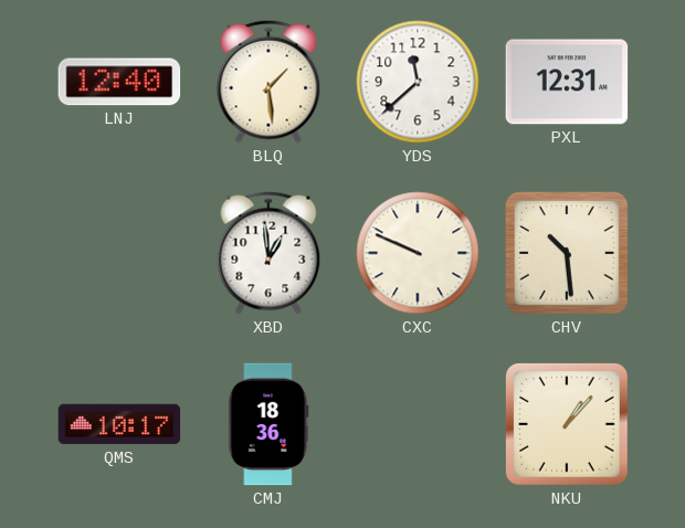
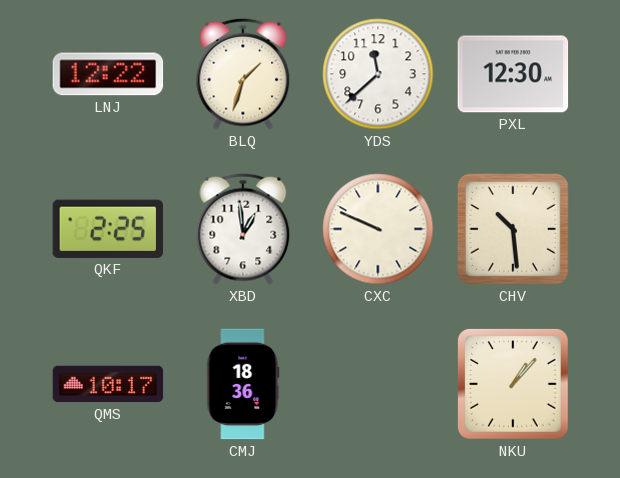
LNJ: 12:40 -> 12:22
BLQ: 1:29 -> 1:33
PXL: 12:31 -> 12:30
QKF: none -> 2:25
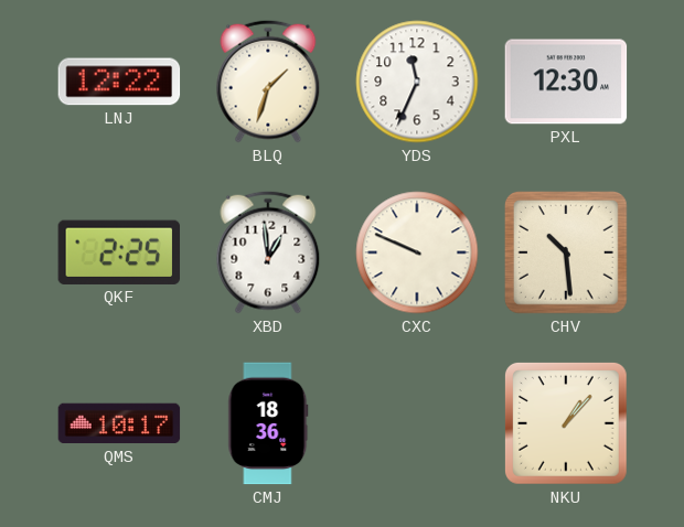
YDS: 11:38 -> 11:34
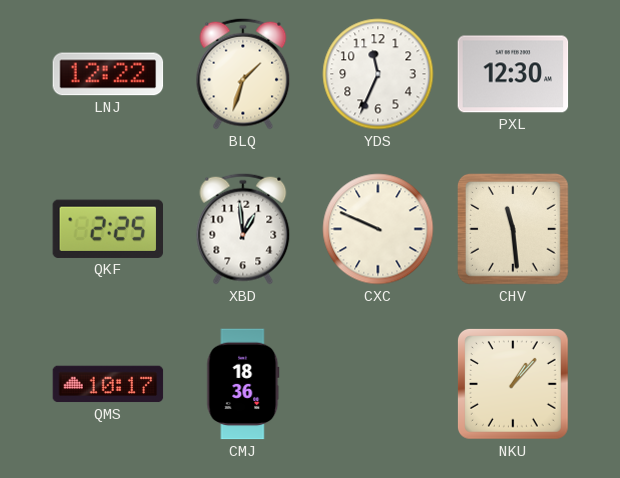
CHV: 10:29 -> 11:29
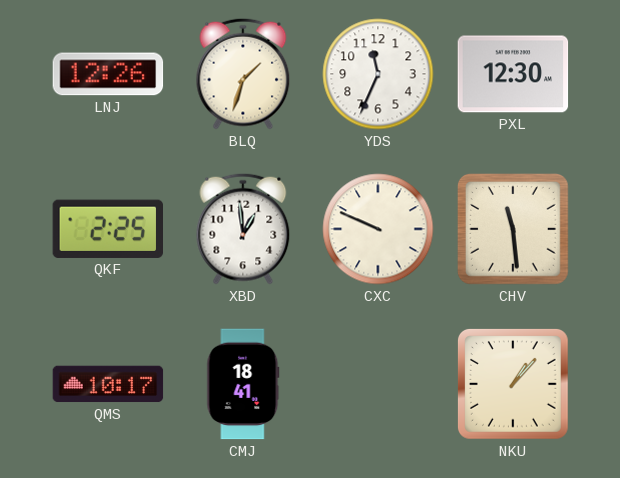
LNJ: 12:22 -> 12:26
CMJ: 18:36 -> 18:41
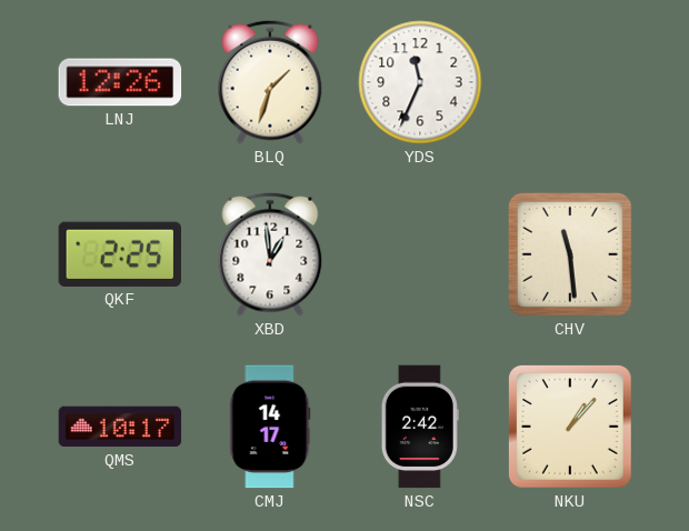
PXL: 12:30 -> none
CXC: 9:49 -> none
CMJ: 18:41 -> 14:17
NSC: none -> 2:42
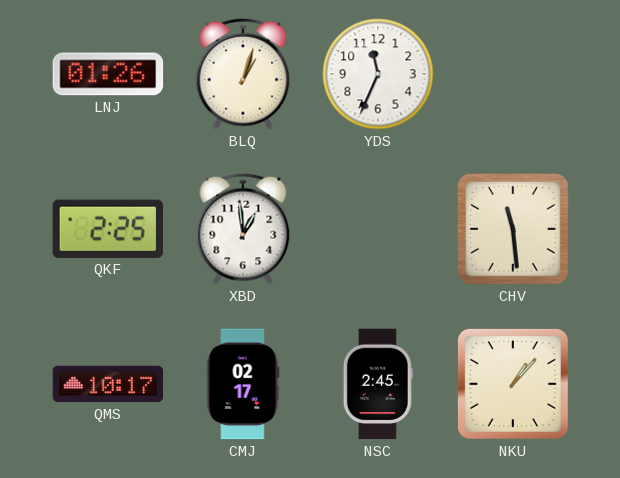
LNJ: 12:26 -> 01:26
BLQ: 1:33 -> 1:03
CMJ: 14:17 -> 02:17
NSC: 2:42 -> 2:45
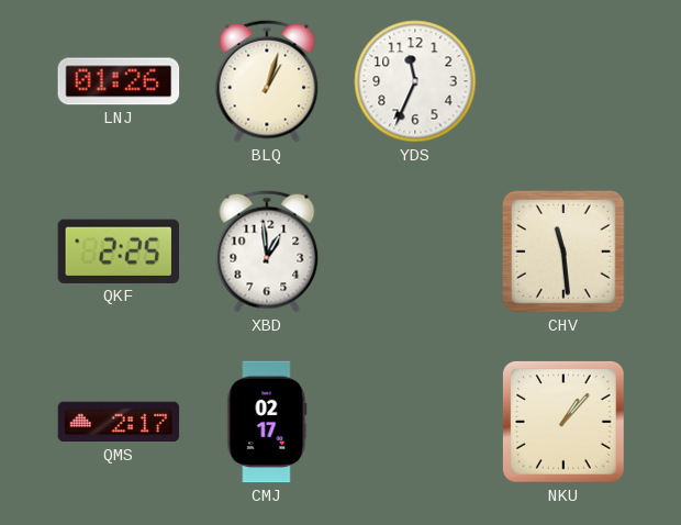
QMS: 10:17 -> 2:17
NSC: 2:45 -> none
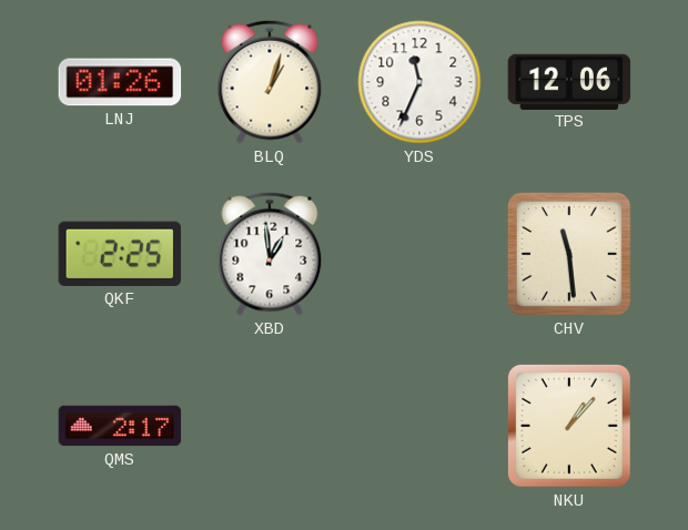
TPS: none -> 12:06
CMJ: 02:17 -> none
